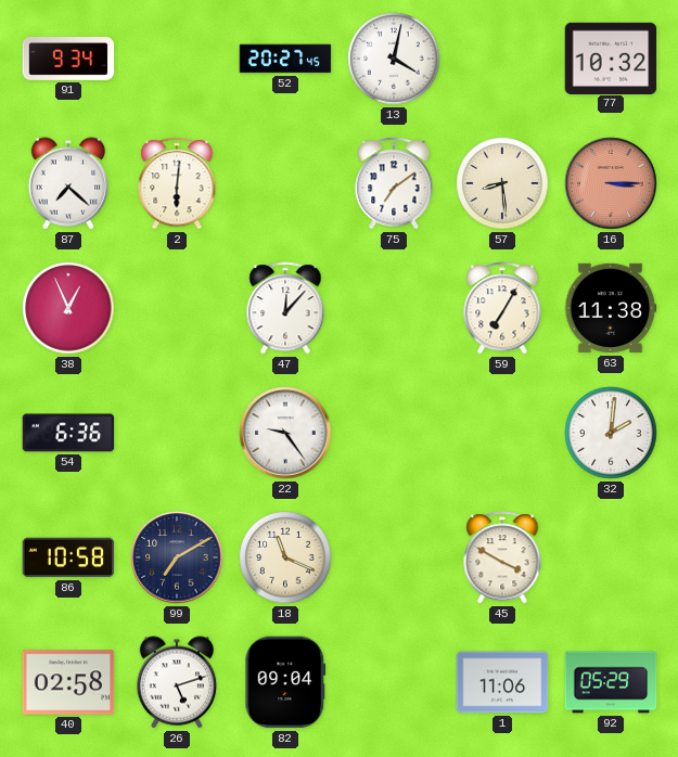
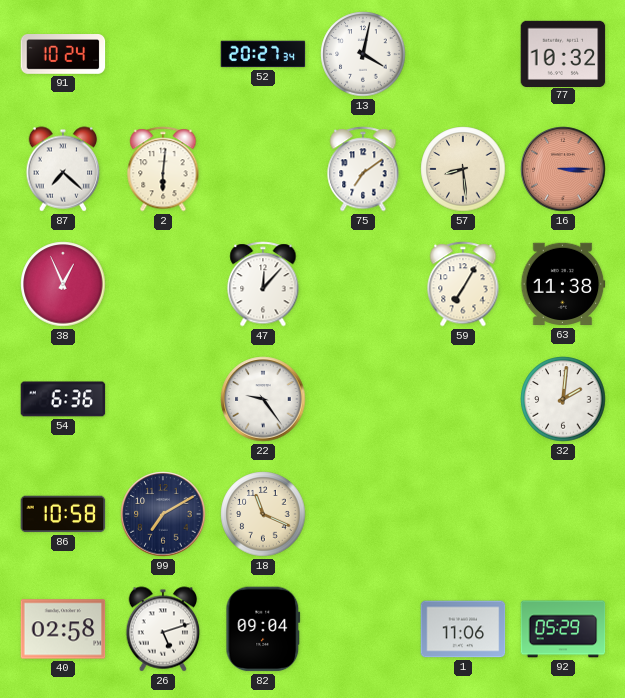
91: 9:34 -> 10:24
52: 20:27:45 -> 20:27:34
45: 3:50 -> none
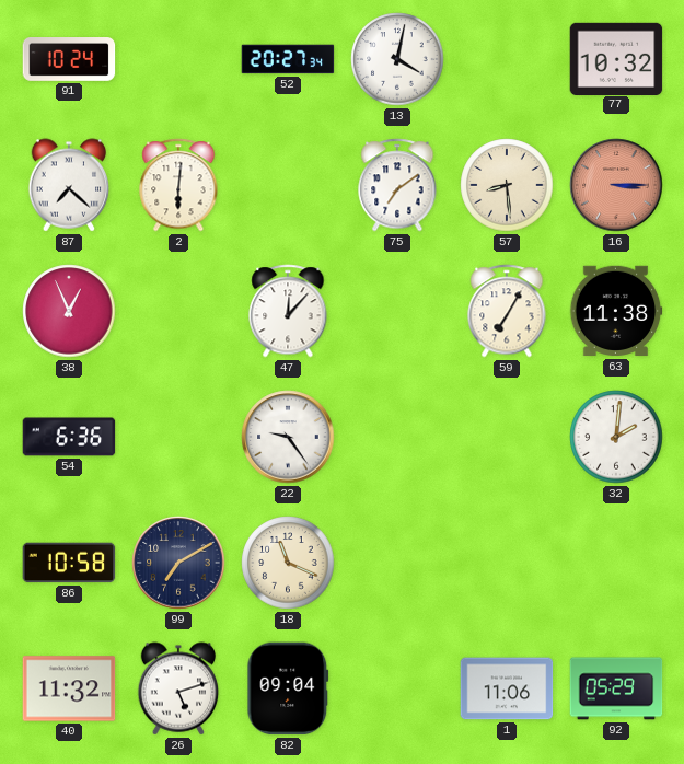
40: 02:58 -> 11:32
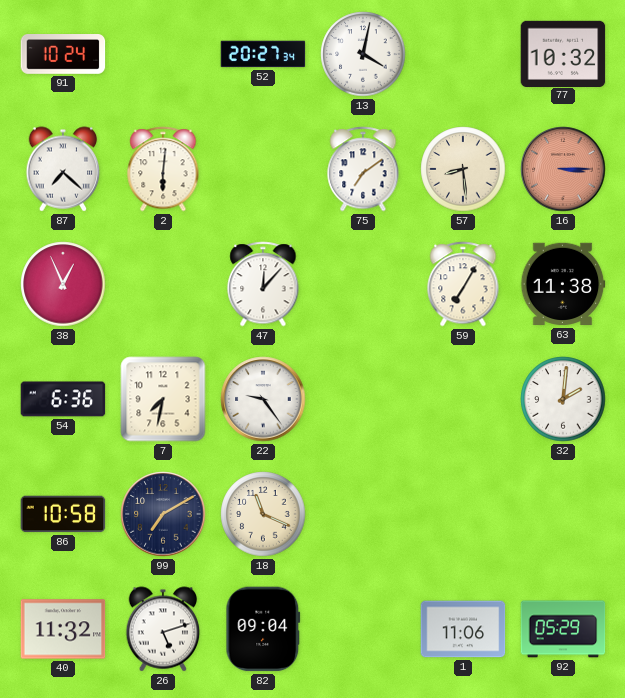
7: none -> 7:32
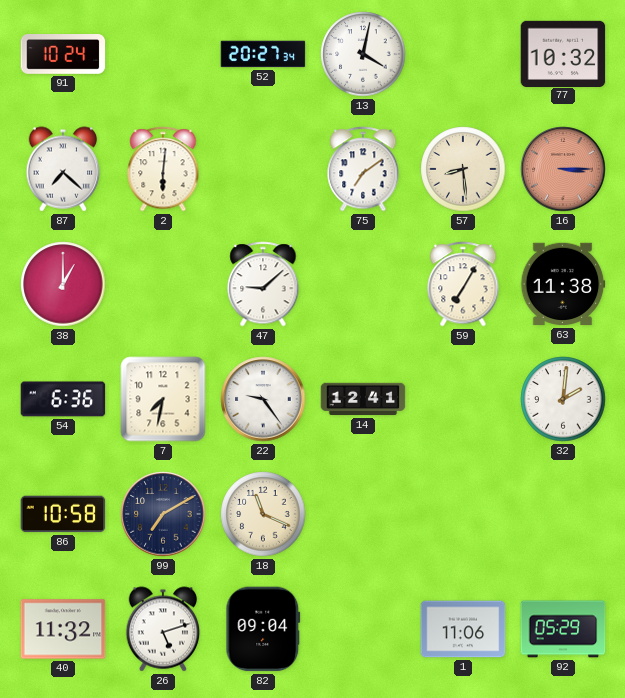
38: 12:56 -> 1:00
47: 12:07 -> 9:08
14: none -> 12:41
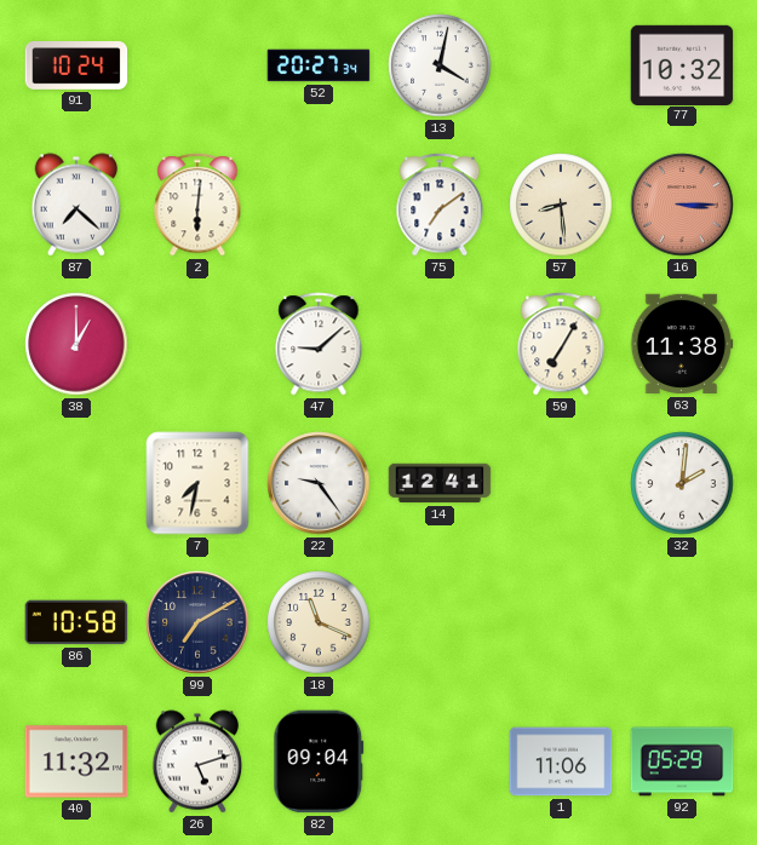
54: 6:36 -> none
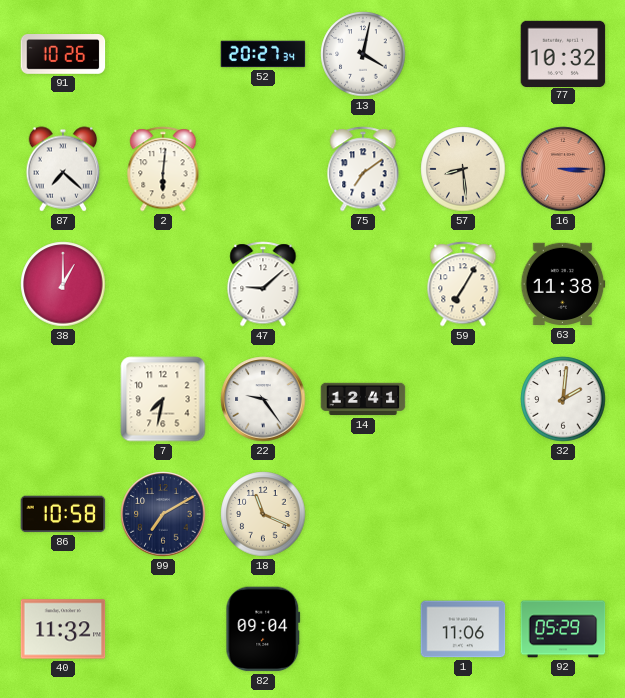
91: 10:24 -> 10:26
26: 5:12 -> none
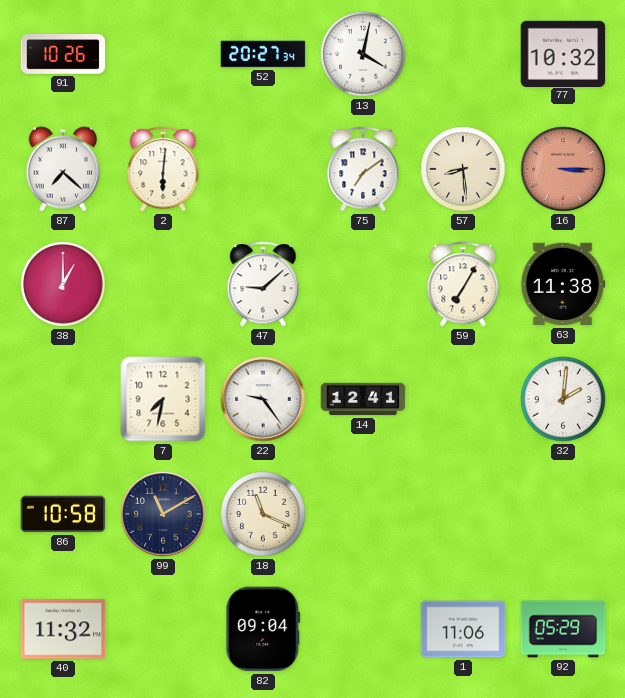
99: 7:10 -> 11:10
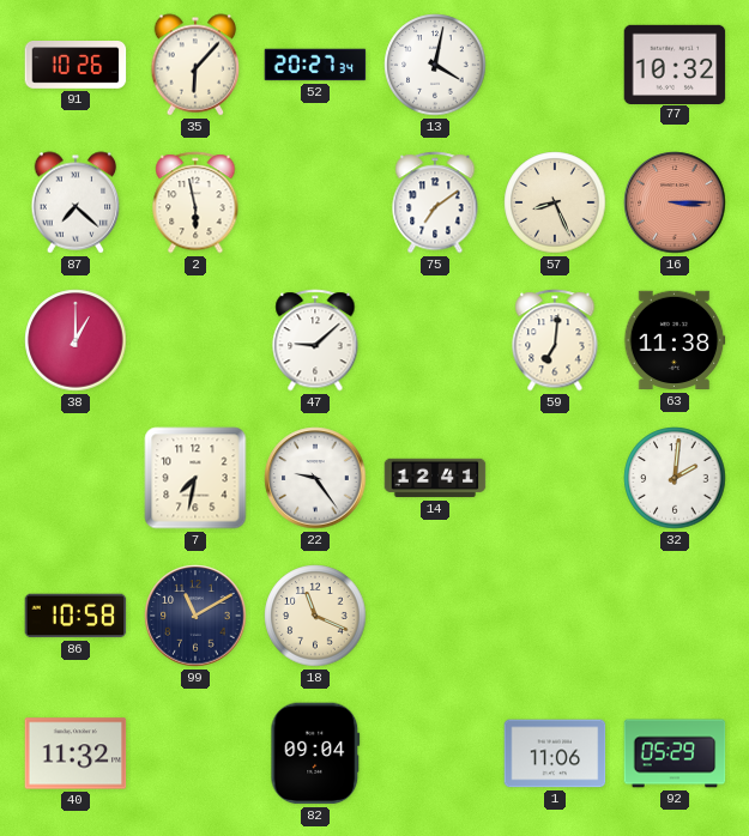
35: none -> 6:07
2: 6:01 -> 5:58
57: 8:29 -> 8:26
59: 7:05 -> 7:01
